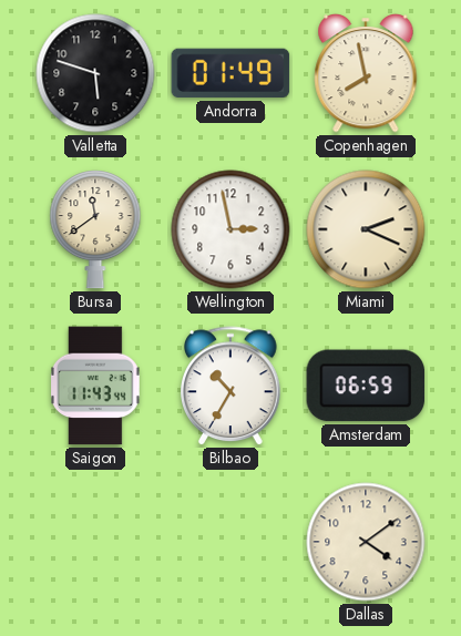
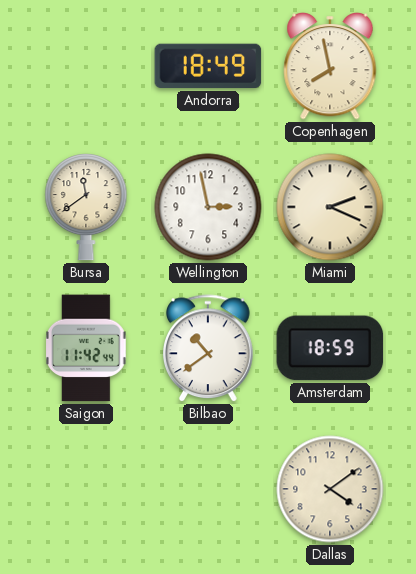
Valletta: 5:48 -> none
Andorra: 01:49 -> 18:49
Saigon: 11:43 -> 11:42
Bilbao: 10:35 -> 10:39
Amsterdam: 06:59 -> 18:59
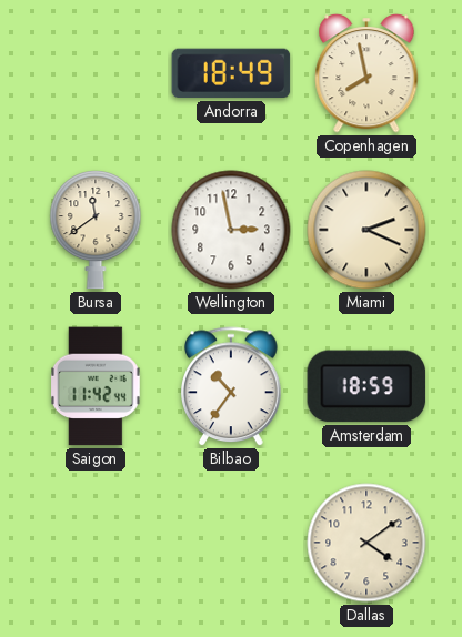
Bilbao: 10:39 -> 10:36
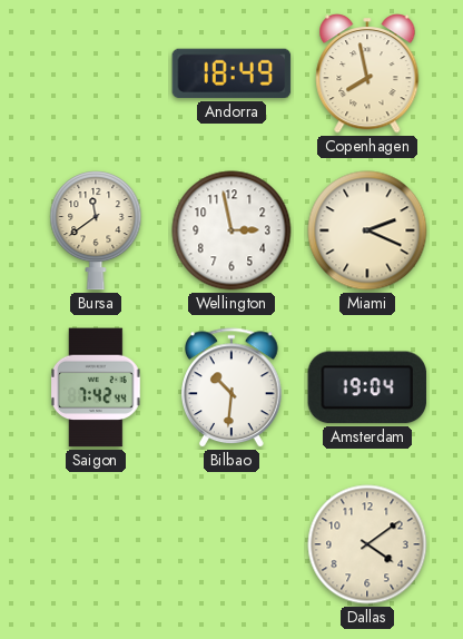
Saigon: 11:42 -> 7:42
Bilbao: 10:36 -> 10:31
Amsterdam: 18:59 -> 19:04
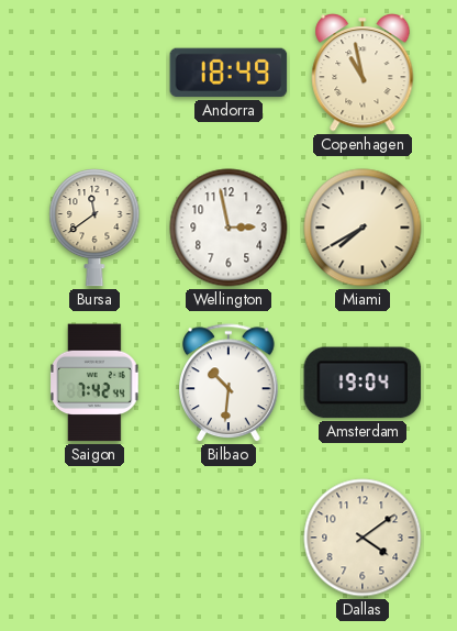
Copenhagen: 7:58 -> 10:58
Miami: 2:19 -> 7:40
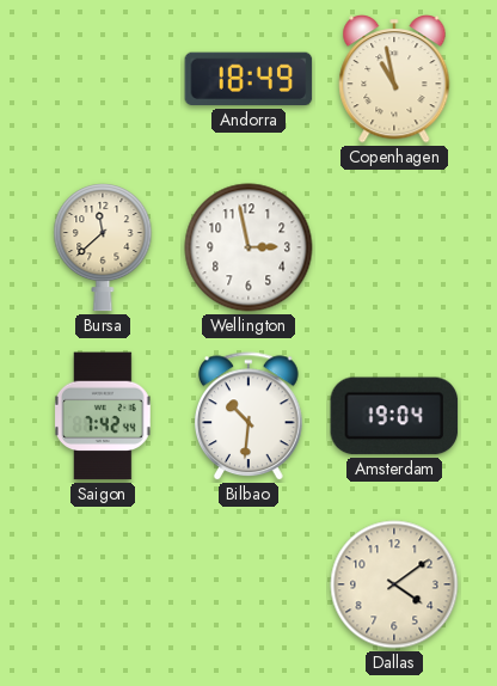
Bursa: 11:39 -> 11:38
Miami: 7:40 -> none
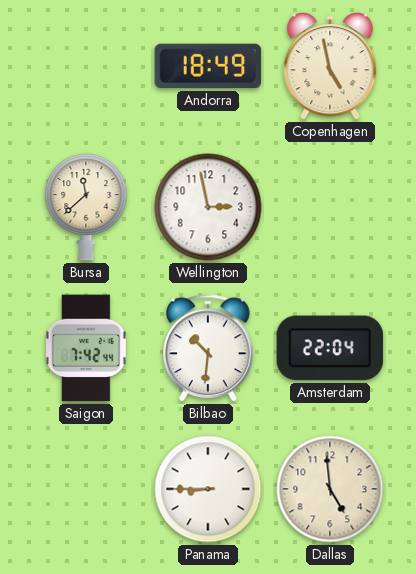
Copenhagen: 10:58 -> 4:58
Amsterdam: 19:04 -> 22:04
Panama: none -> 8:45
Dallas: 4:09 -> 4:59
